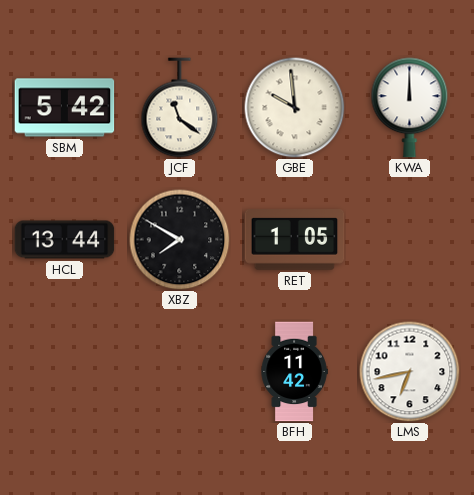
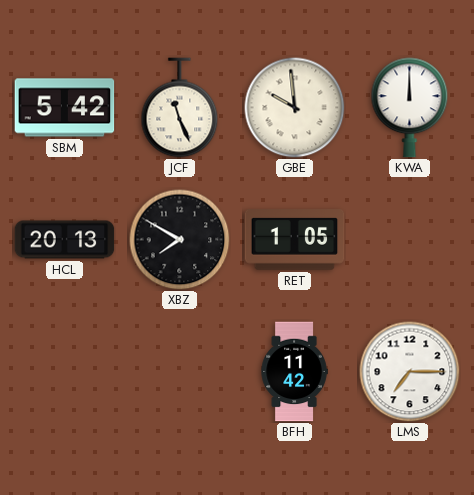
JCF: 11:21 -> 11:26
HCL: 13:44 -> 20:13
LMS: 6:43 -> 7:15
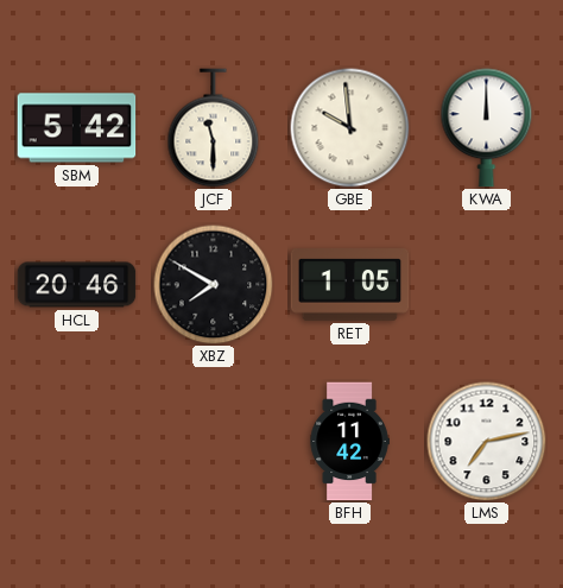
JCF: 11:26 -> 11:30
HCL: 20:13 -> 20:46
LMS: 7:15 -> 7:13
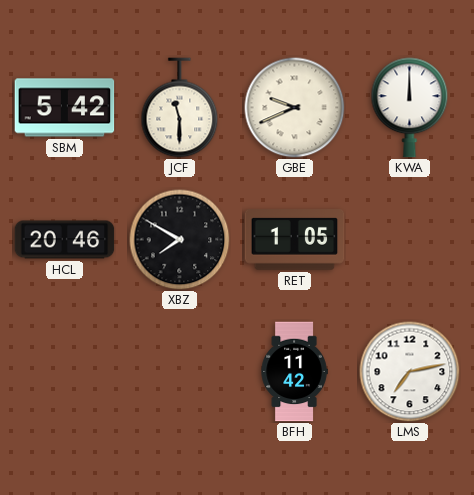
GBE: 9:59 -> 9:41
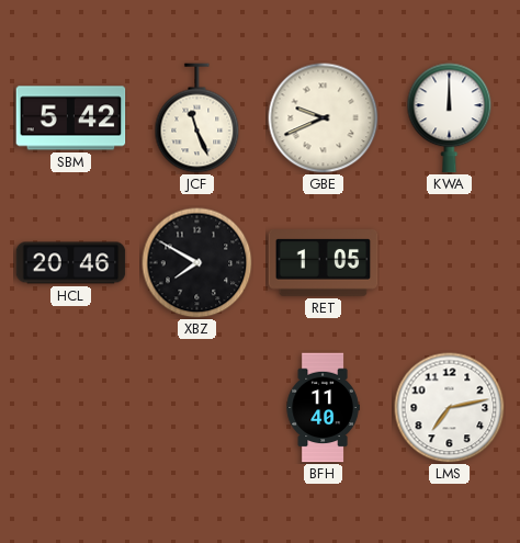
JCF: 11:30 -> 11:26
BFH: 11:42 -> 11:40
